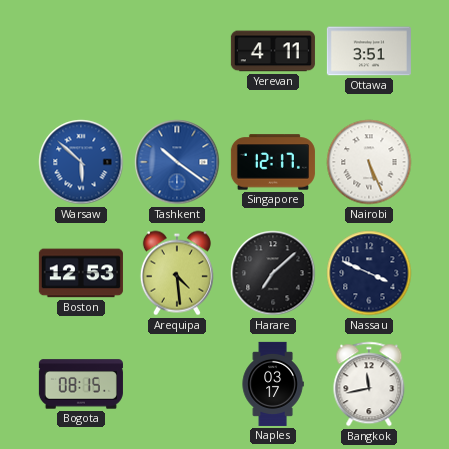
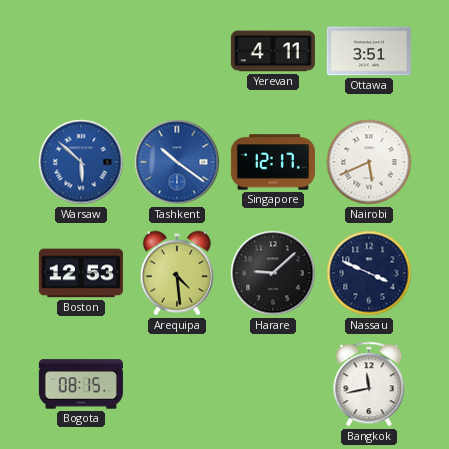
Nairobi: 5:26 -> 5:41
Harare: 7:08 -> 9:08
Naples: 03:17 -> none
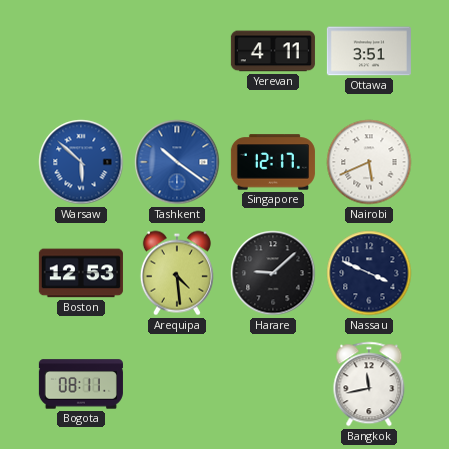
Bogota: 08:15 -> 08:11
